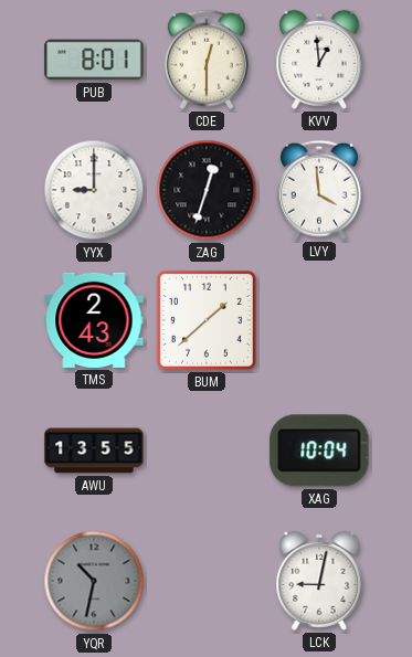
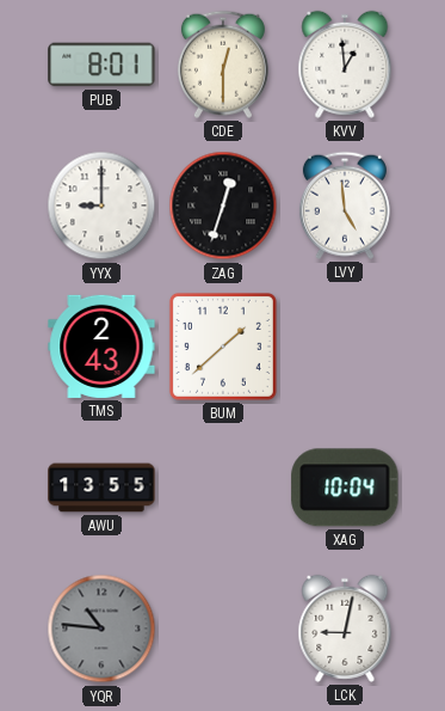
LVY: 3:59 -> 4:59
YQR: 10:32 -> 10:46
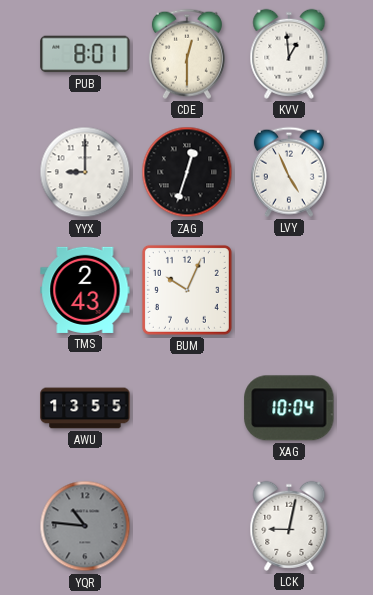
LVY: 4:59 -> 4:56
BUM: 1:38 -> 10:04
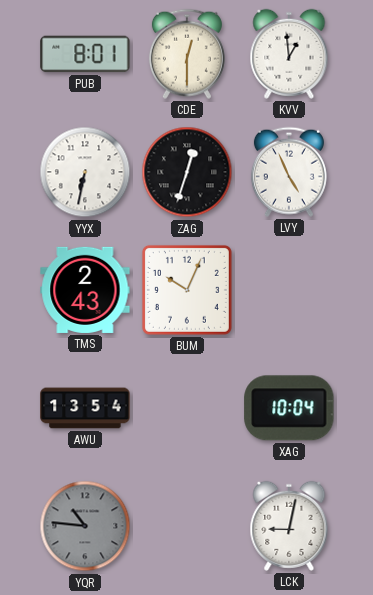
YYX: 9:00 -> 6:32
AWU: 13:55 -> 13:54
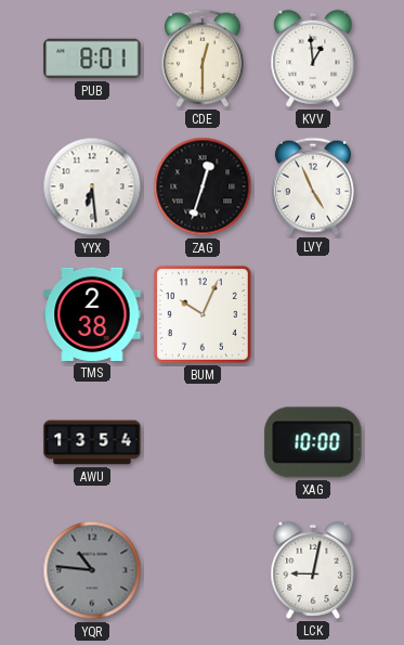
YYX: 6:32 -> 6:29
TMS: 2:43 -> 2:38
XAG: 10:04 -> 10:00
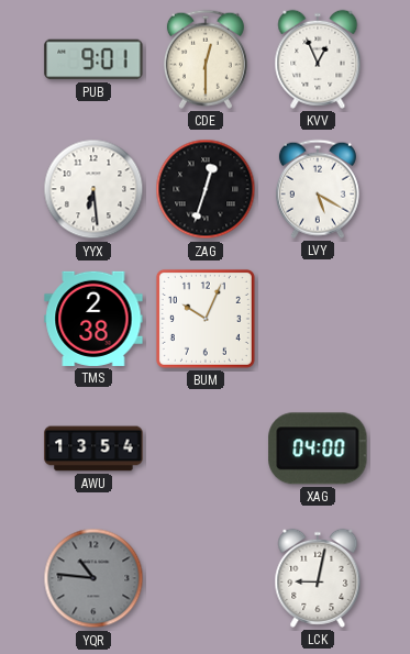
PUB: 8:01 -> 9:01
KVV: 12:59 -> 12:56
LVY: 4:56 -> 5:20
XAG: 10:00 -> 04:00
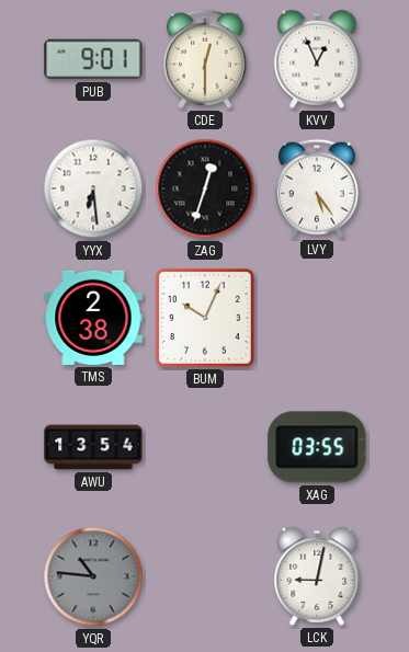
LVY: 5:20 -> 5:24
XAG: 04:00 -> 03:55
